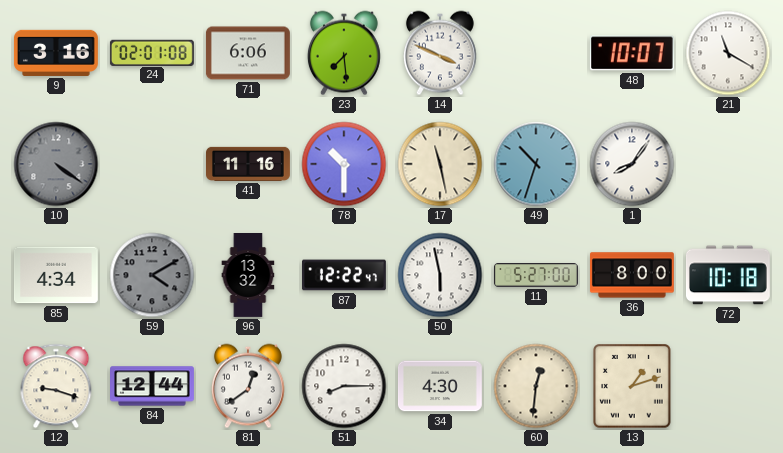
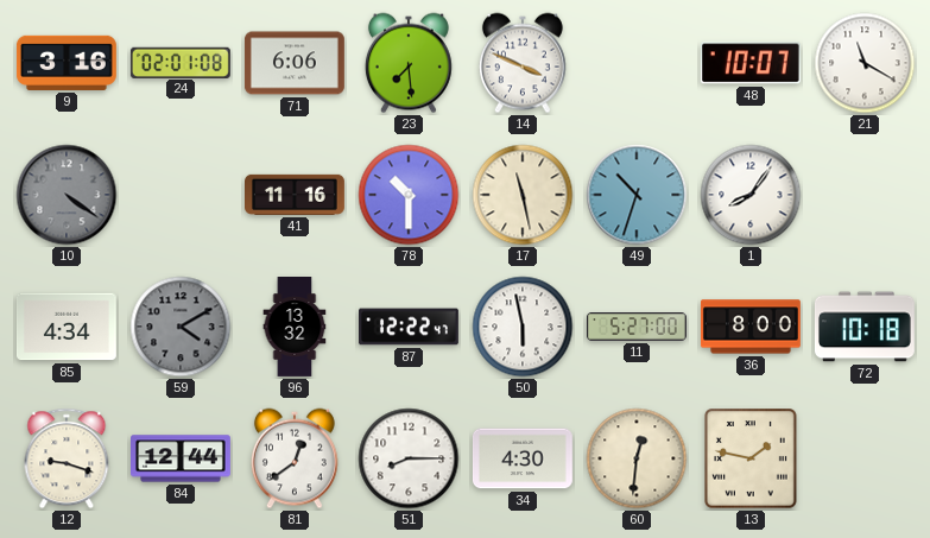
13: 1:12 -> 1:47
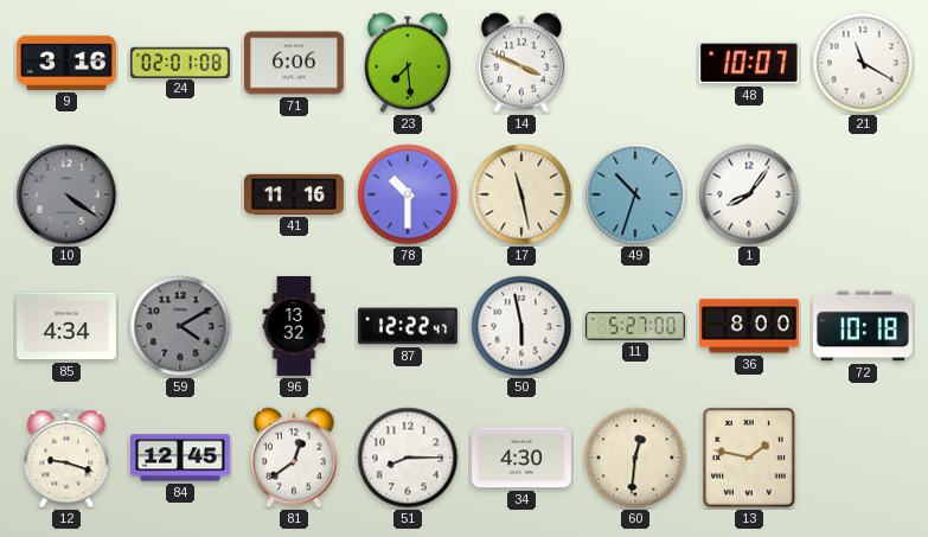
84: 12:44 -> 12:45
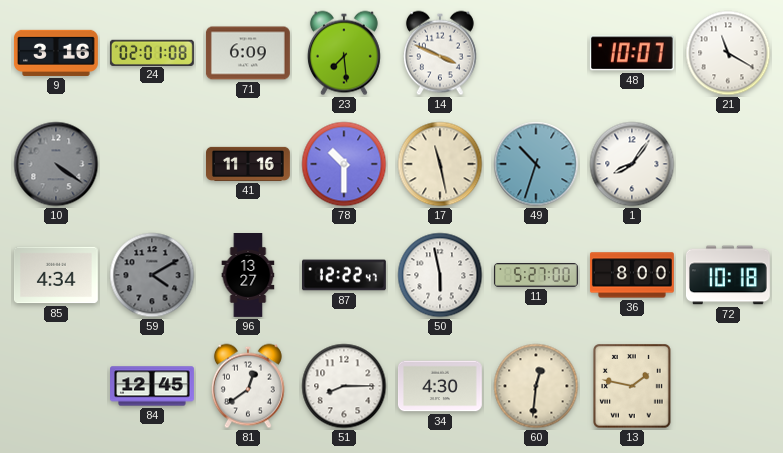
71: 6:06 -> 6:09
96: 13:32 -> 13:27
12: 9:18 -> none
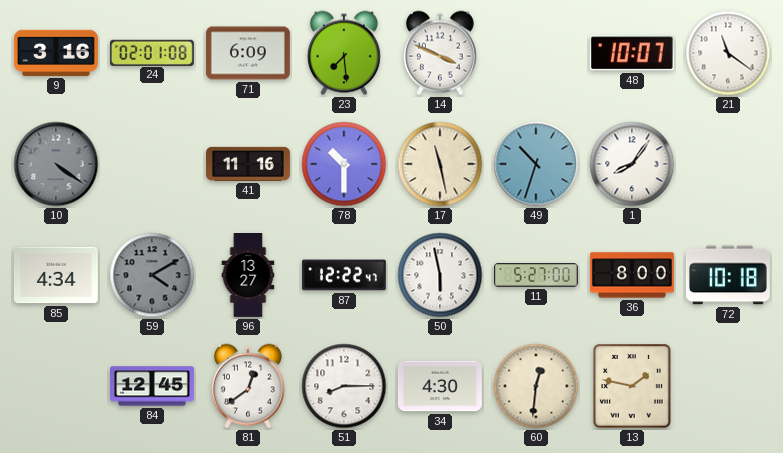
21: 11:20 -> 11:21
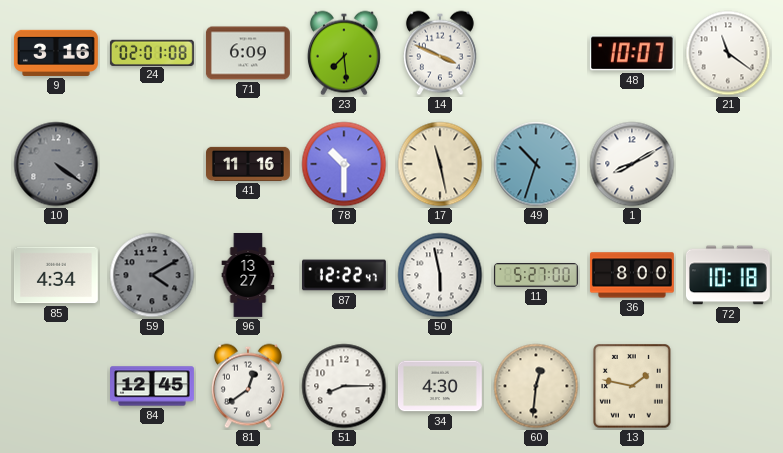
1: 8:06 -> 8:10
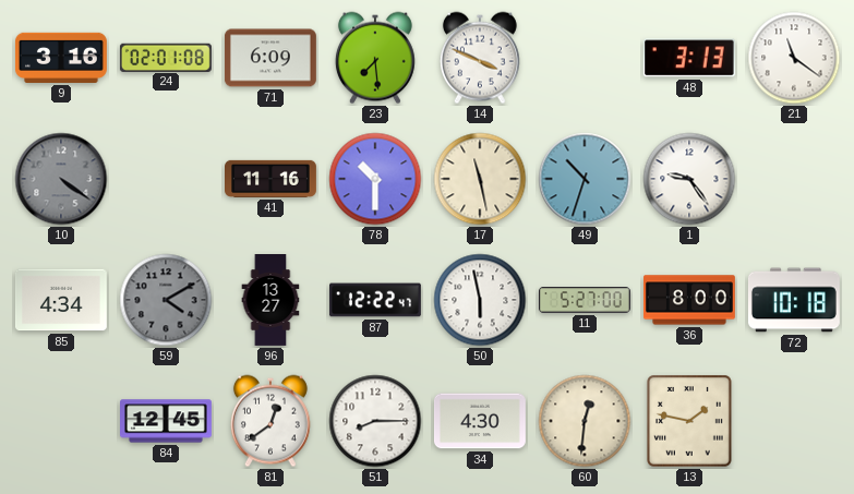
48: 10:07 -> 3:13
1: 8:10 -> 9:24
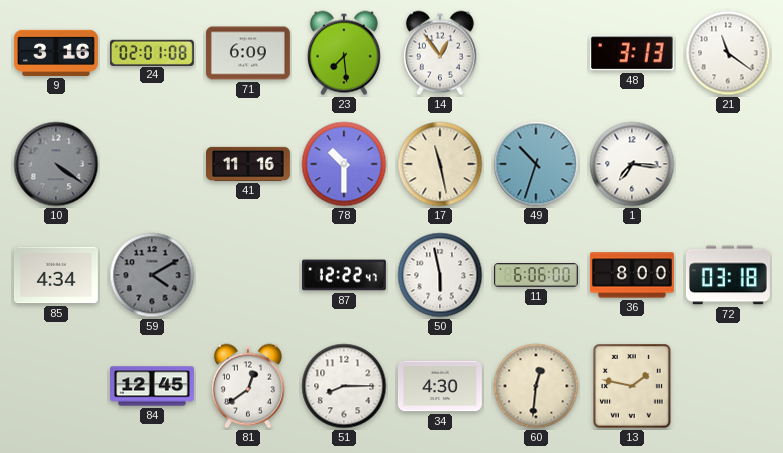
14: 3:49 -> 12:54
1: 9:24 -> 7:16
96: 13:27 -> none
11: 5:27 -> 6:06
72: 10:18 -> 03:18
